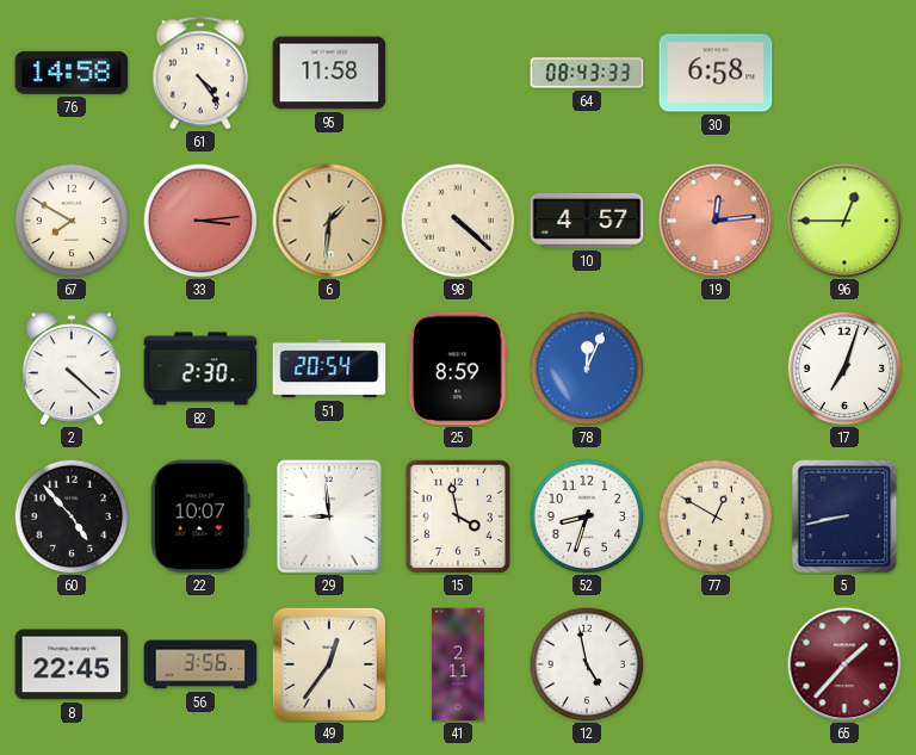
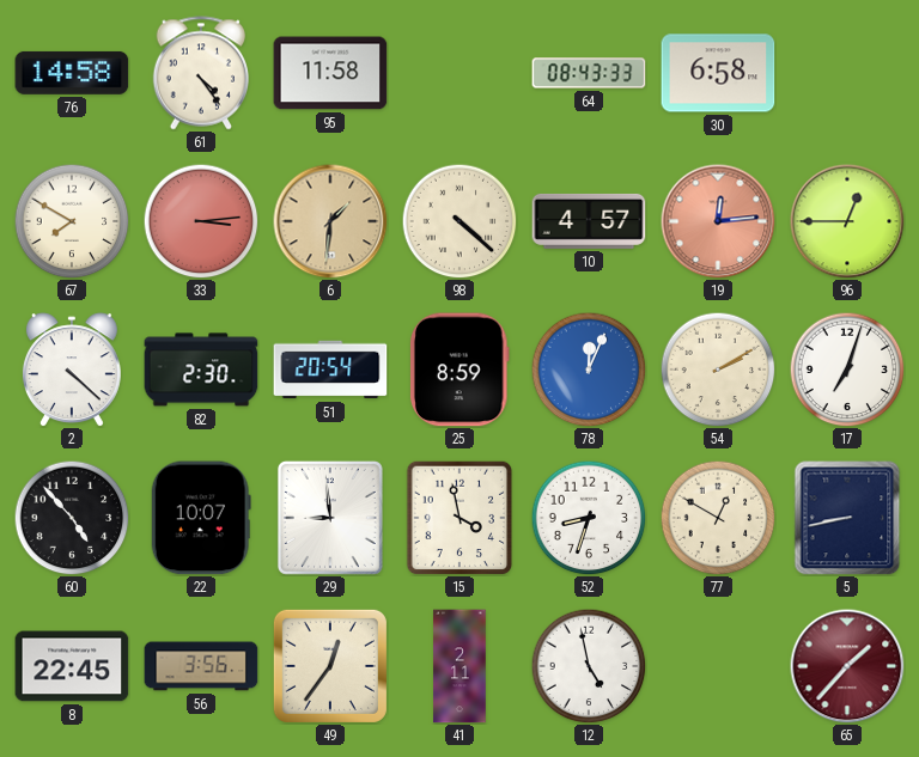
54: none -> 2:10
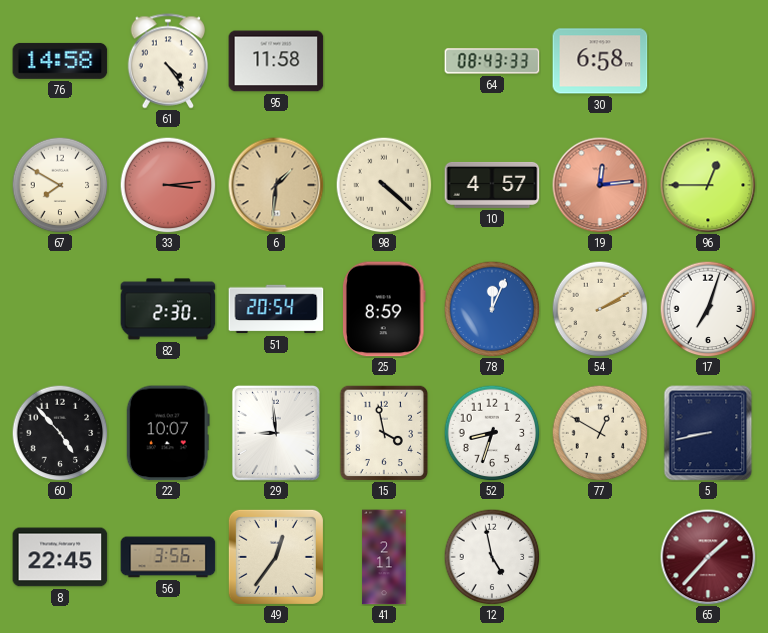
2: 4:22 -> none
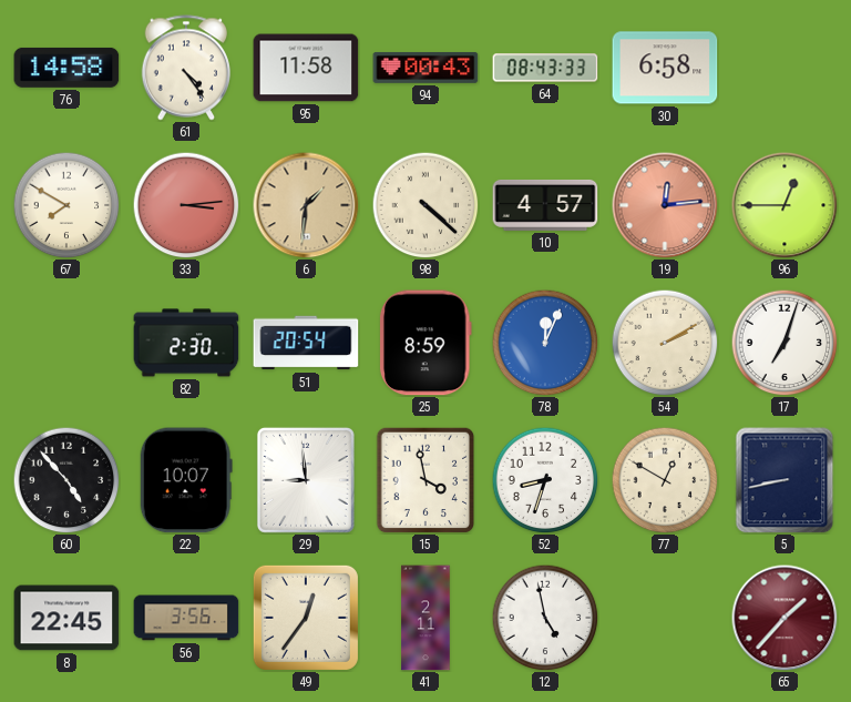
94: none -> 00:43
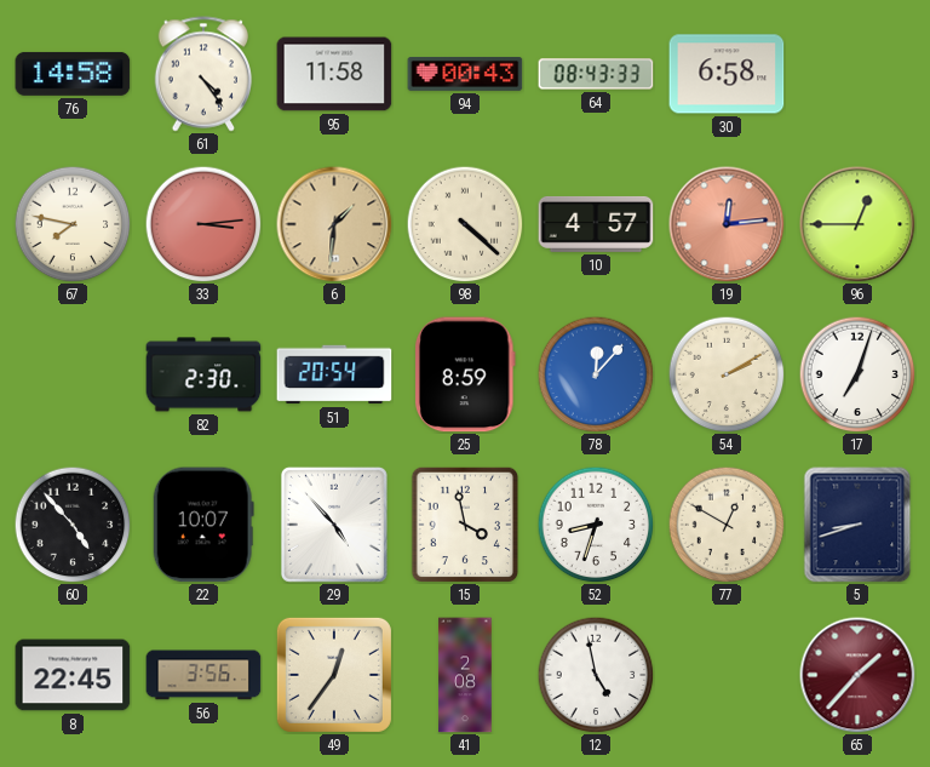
67: 7:50 -> 7:47
78: 12:04 -> 12:07
29: 8:59 -> 4:53
5: 8:43 -> 8:42
41: 2:11 -> 2:08
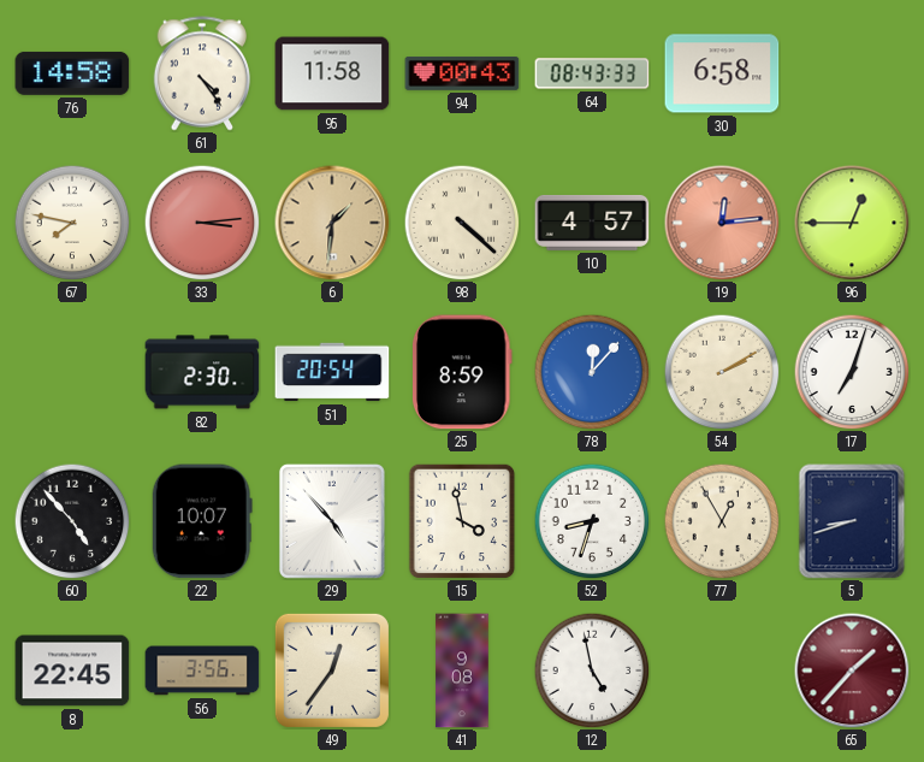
77: 12:50 -> 12:55
41: 2:08 -> 9:08
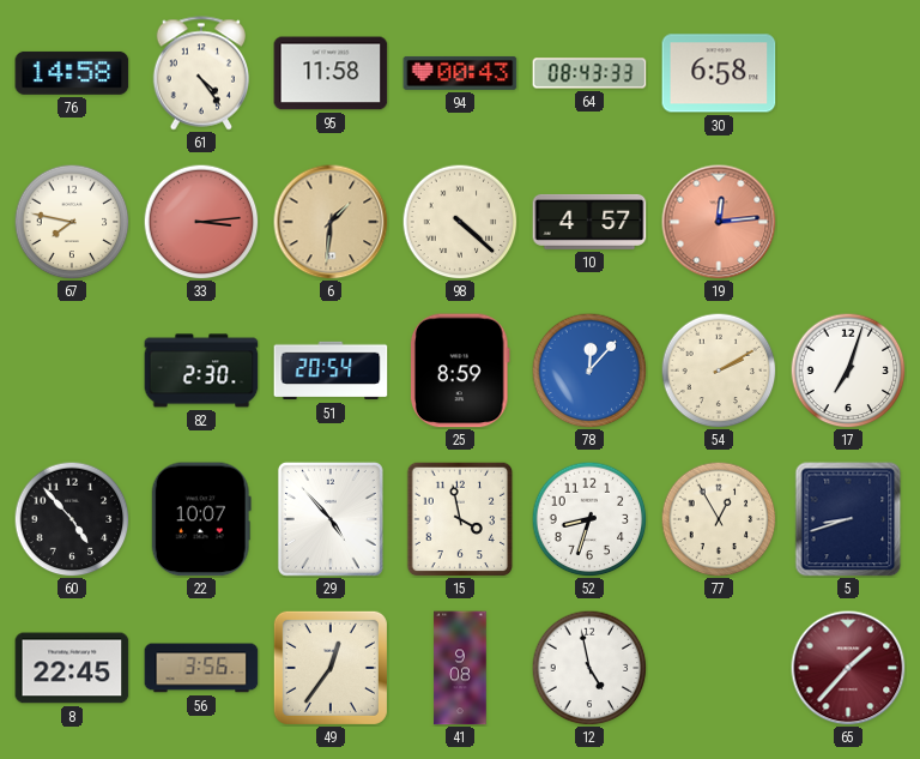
96: 12:45 -> none
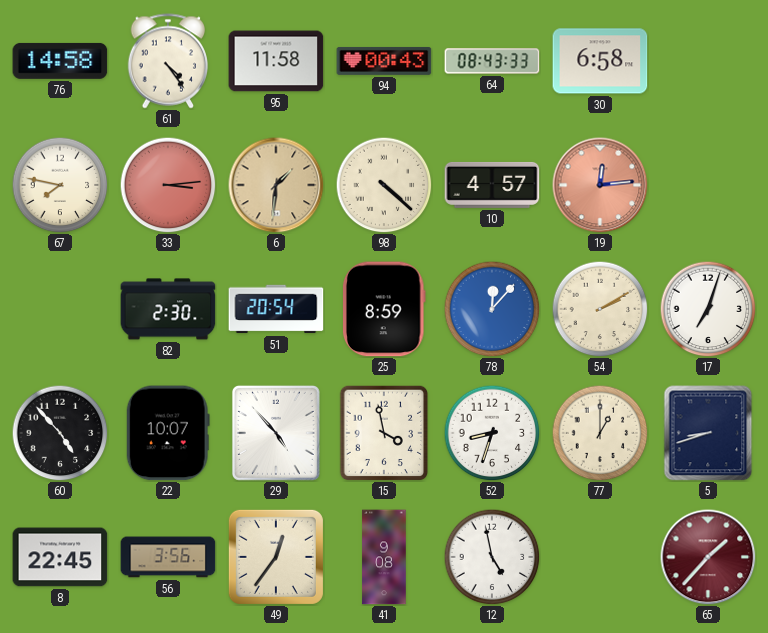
77: 12:55 -> 1:00
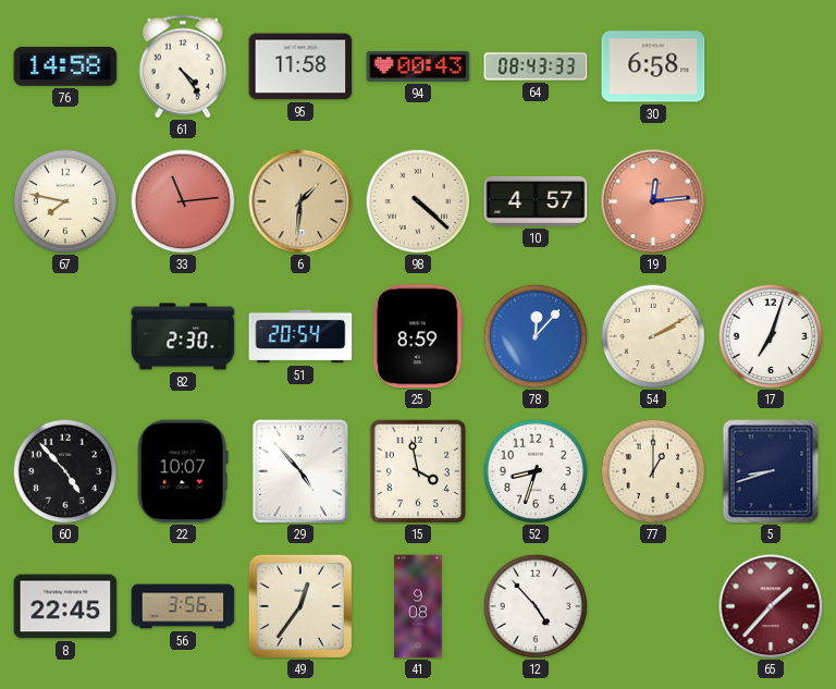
33: 3:14 -> 11:14
12: 4:58 -> 4:53
